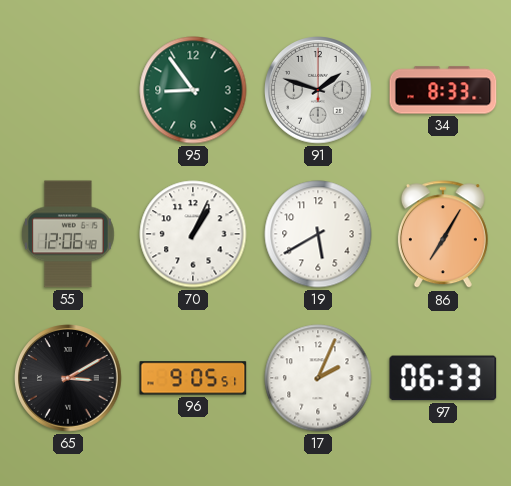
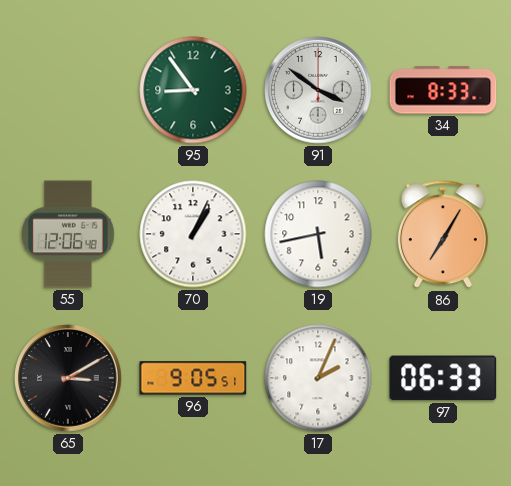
91: 1:48 -> 3:51
19: 5:40 -> 5:43
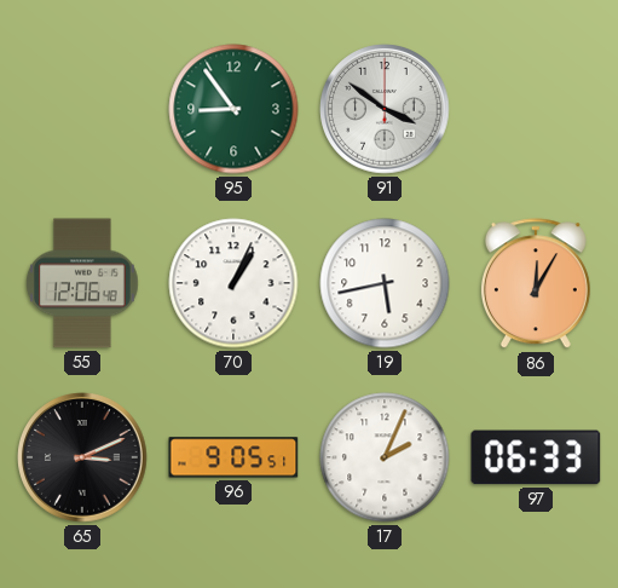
34: 8:33 -> none
86: 7:05 -> 12:05
65: 3:10 -> 3:11
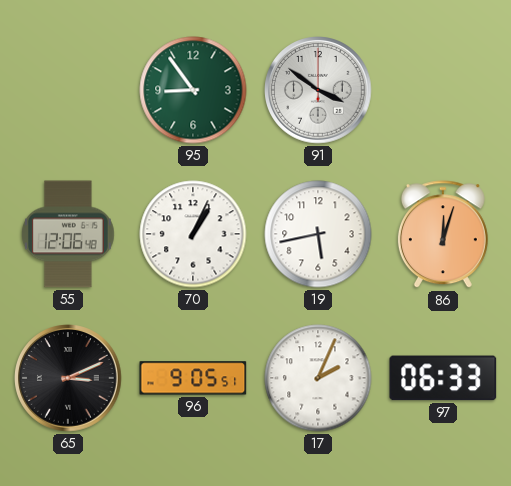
86: 12:05 -> 12:03
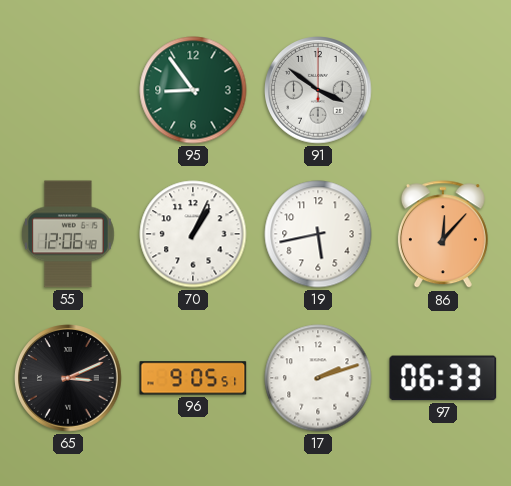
86: 12:03 -> 12:07
17: 2:04 -> 2:12
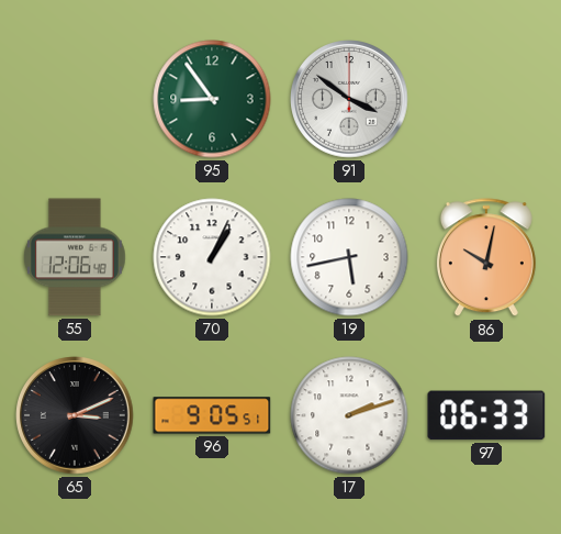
86: 12:07 -> 10:02
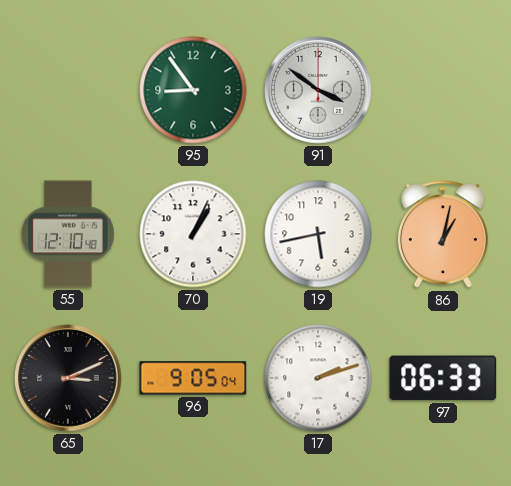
55: 12:06 -> 12:10
86: 10:02 -> 1:02
96: 9:05:51 -> 9:05:04
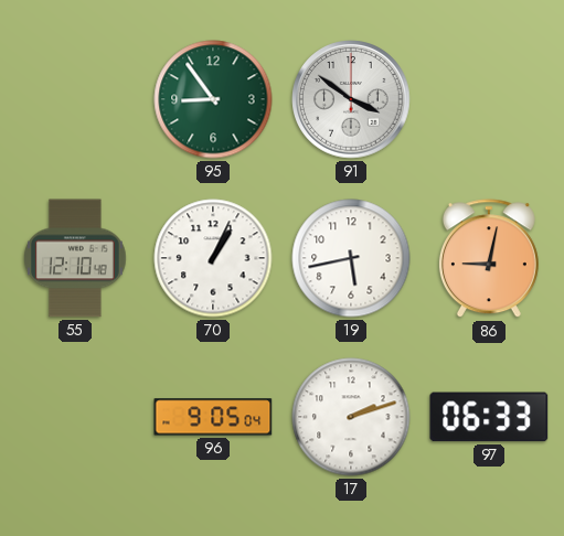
86: 1:02 -> 9:02
65: 3:11 -> none
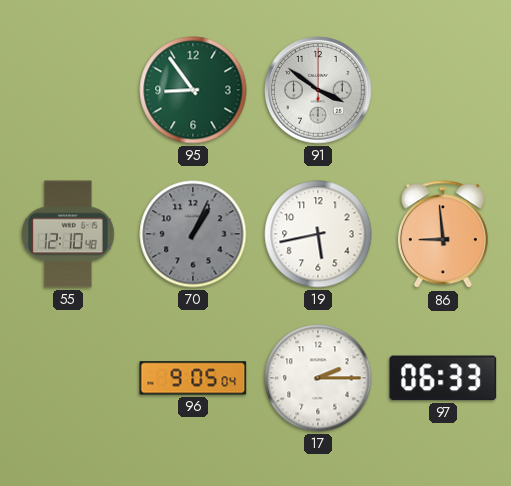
70 dial: white -> grey
86: 9:02 -> 8:59
17: 2:12 -> 2:15
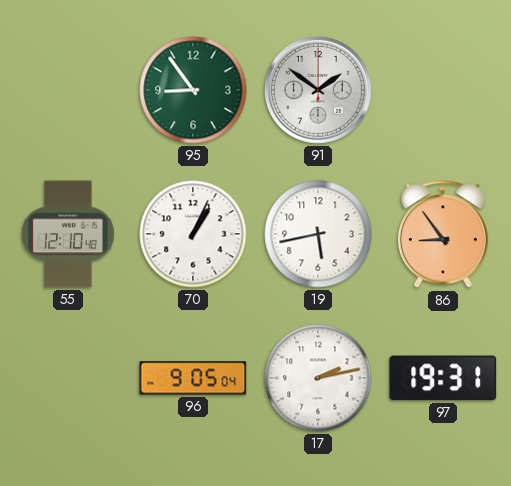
91: 3:51 -> 1:51
70 dial: grey -> white
86: 8:59 -> 8:54
17: 2:15 -> 2:13
97: 06:33 -> 19:31
